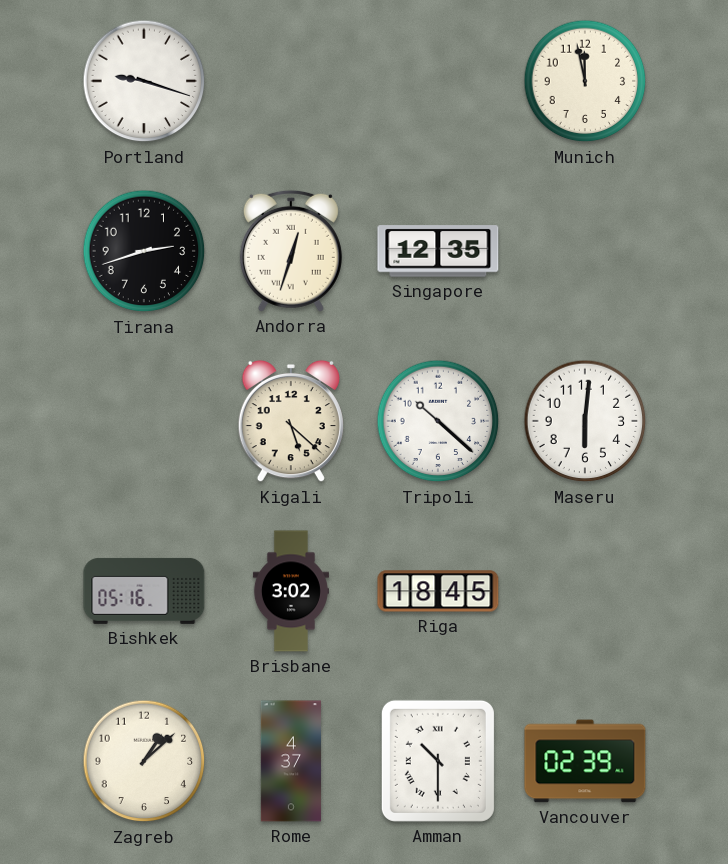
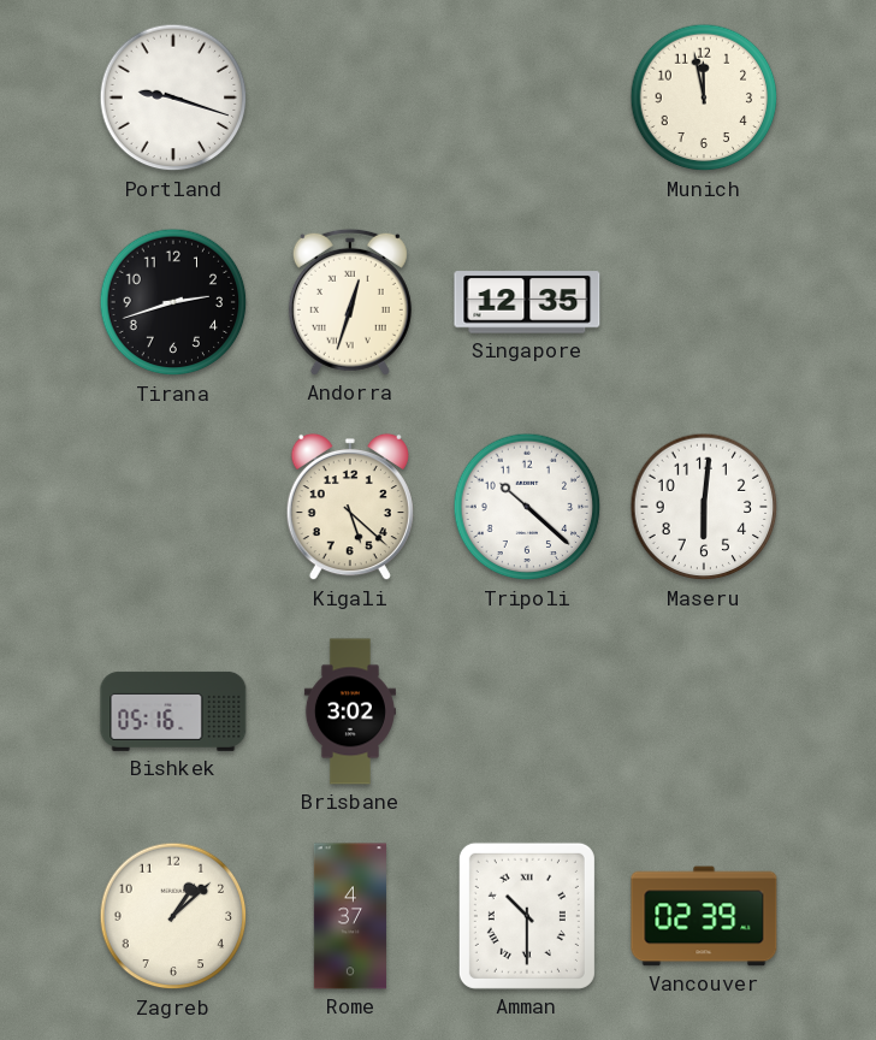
Riga: 18:45 -> none
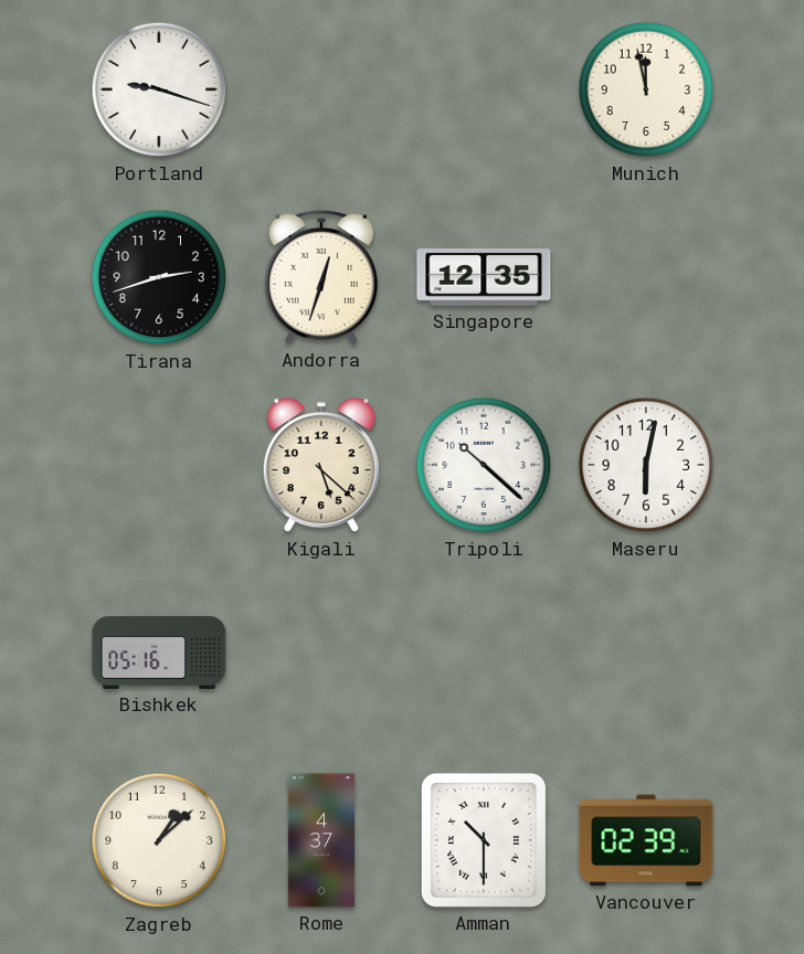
Maseru: 6:01 -> 6:02
Brisbane: 3:02 -> none
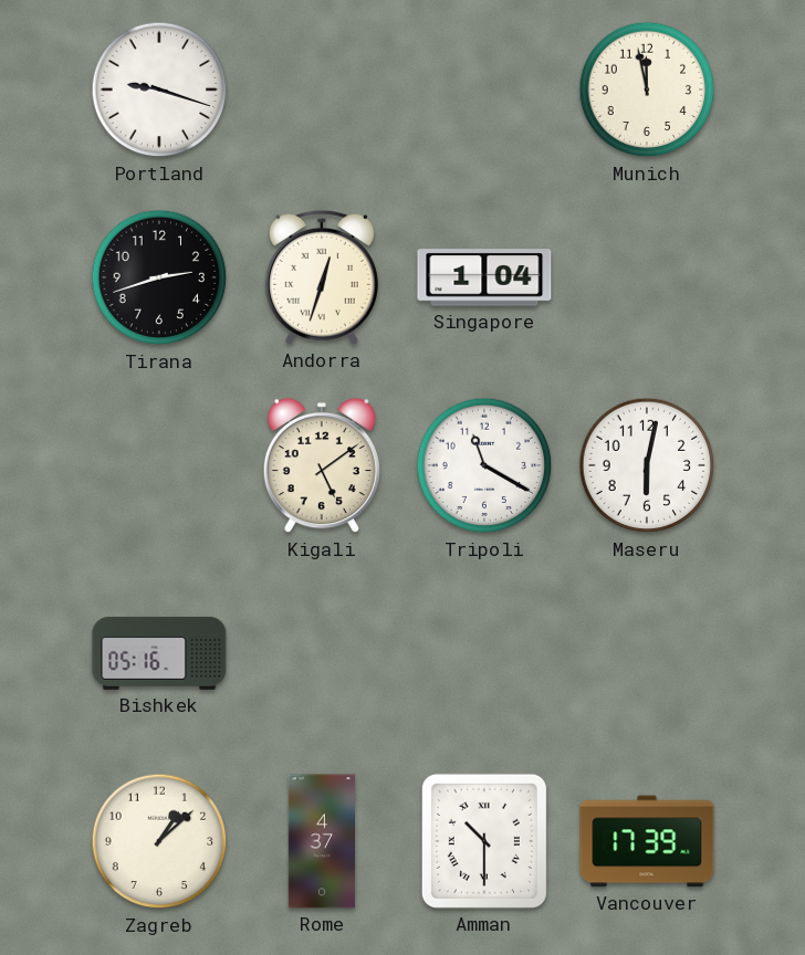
Singapore: 12:35 -> 1:04
Kigali: 5:22 -> 5:09
Tripoli: 10:22 -> 11:20
Vancouver: 02:39 -> 17:39
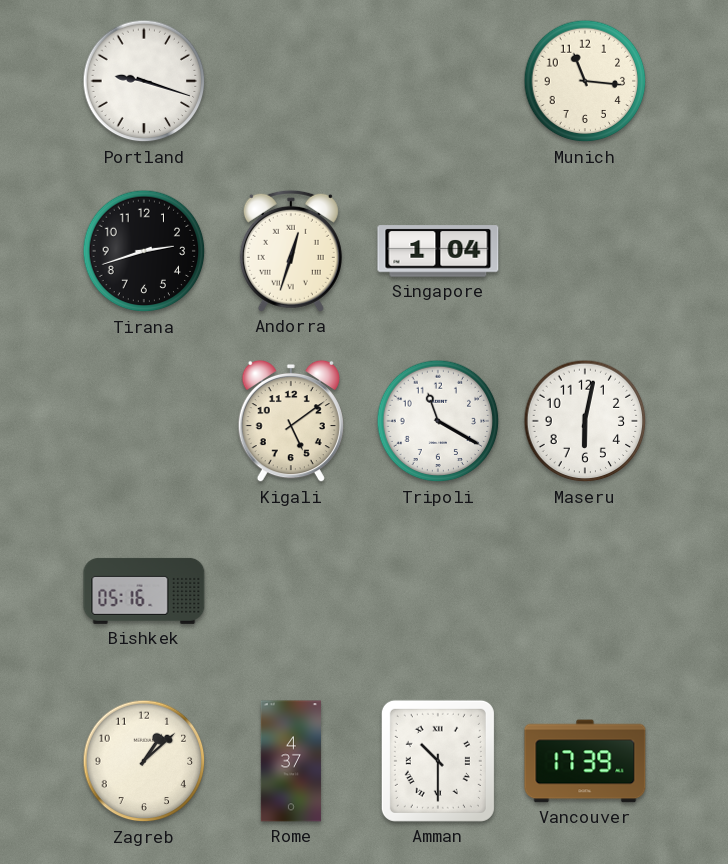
Munich: 11:58 -> 11:16
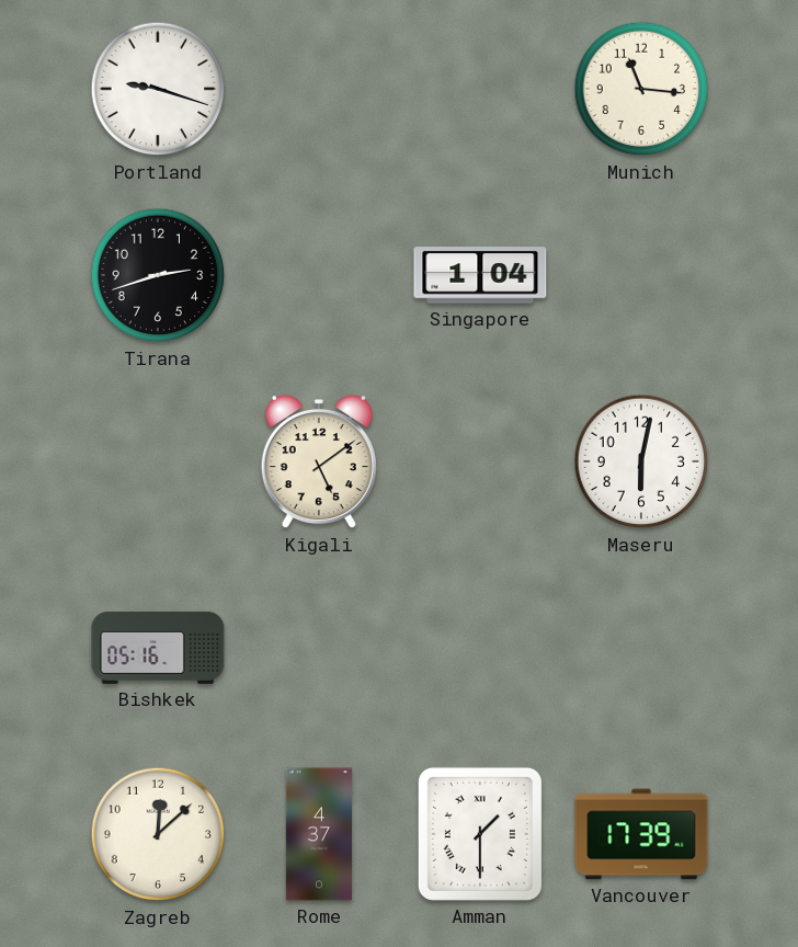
Andorra: 12:33 -> none
Tripoli: 11:20 -> none
Zagreb: 1:08 -> 12:08
Amman: 10:30 -> 1:30
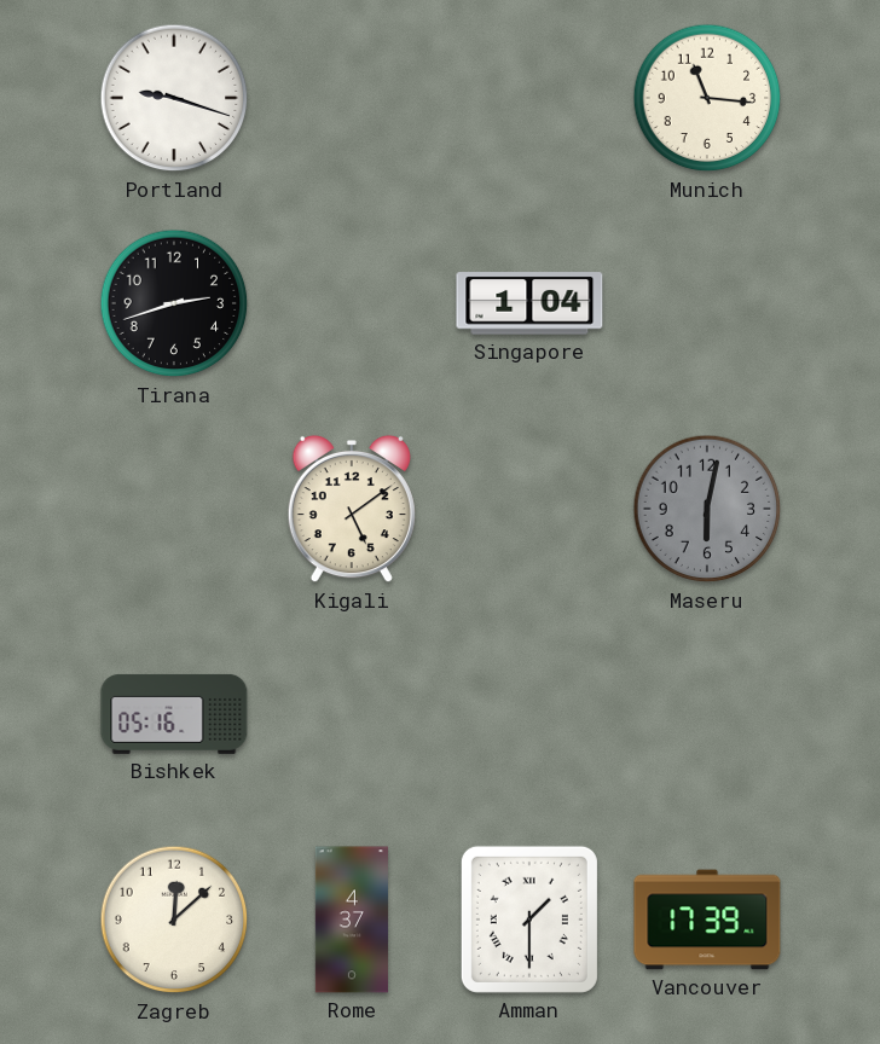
Maseru dial: white -> grey
